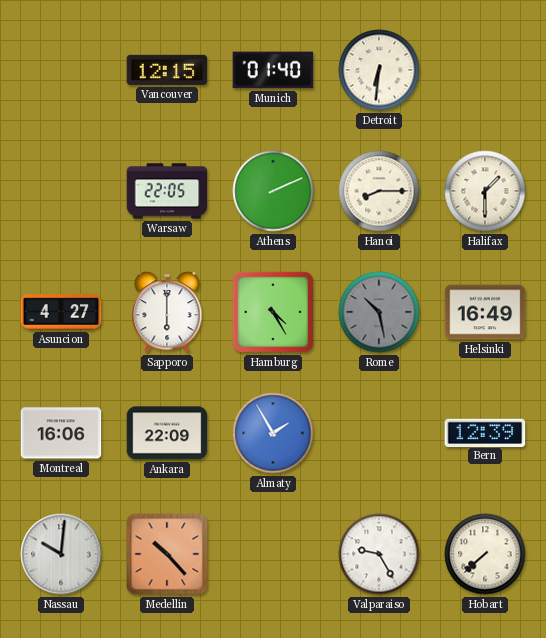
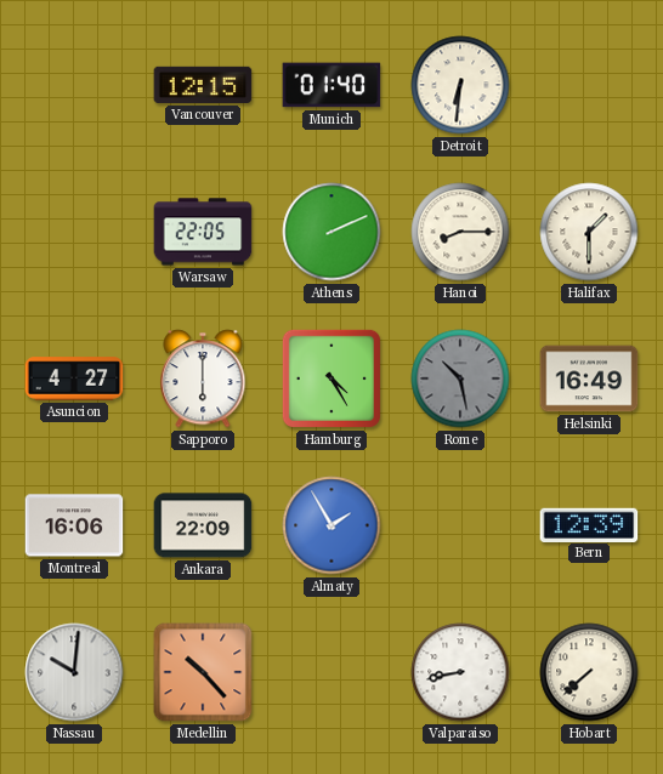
Valparaiso: 9:25 -> 8:43
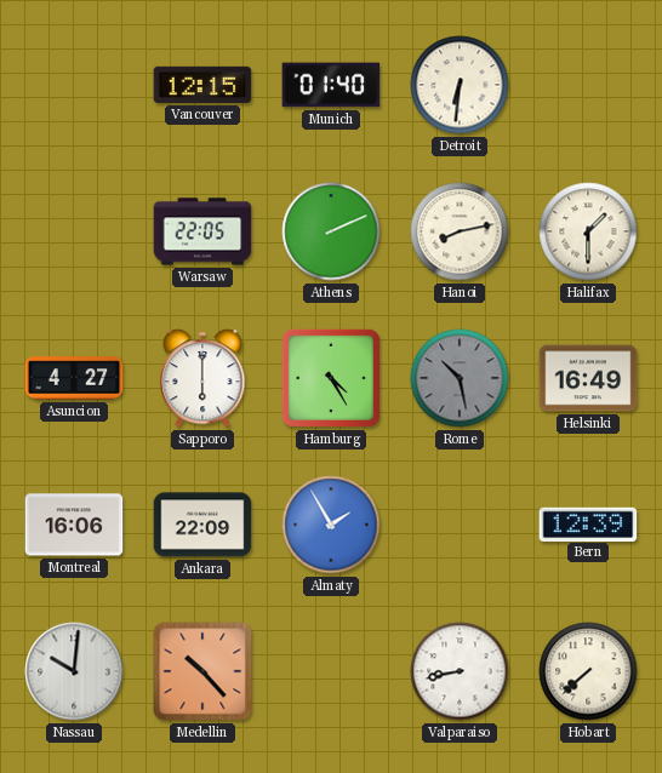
Hanoi: 8:15 -> 8:13
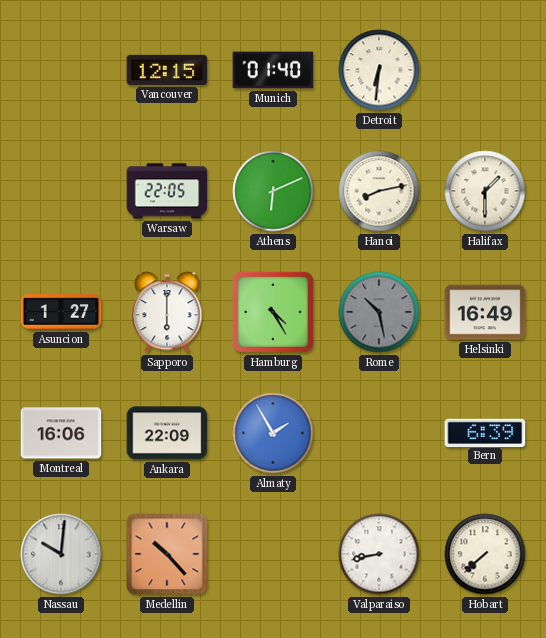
Athens: 2:11 -> 6:11
Asuncion: 4:27 -> 1:27
Bern: 12:39 -> 6:39
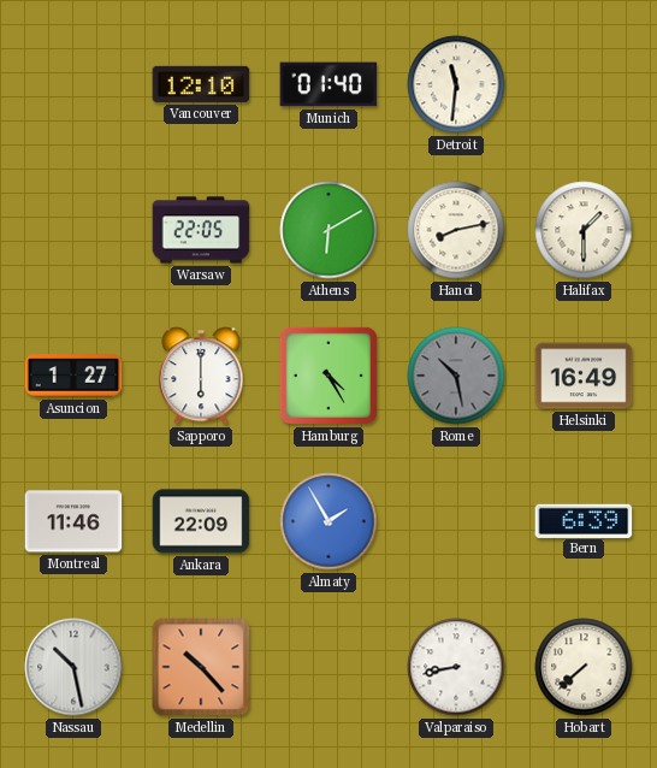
Vancouver: 12:15 -> 12:10
Detroit: 6:31 -> 11:31
Athens: 6:11 -> 6:10
Montreal: 16:06 -> 11:46
Nassau: 10:01 -> 10:28
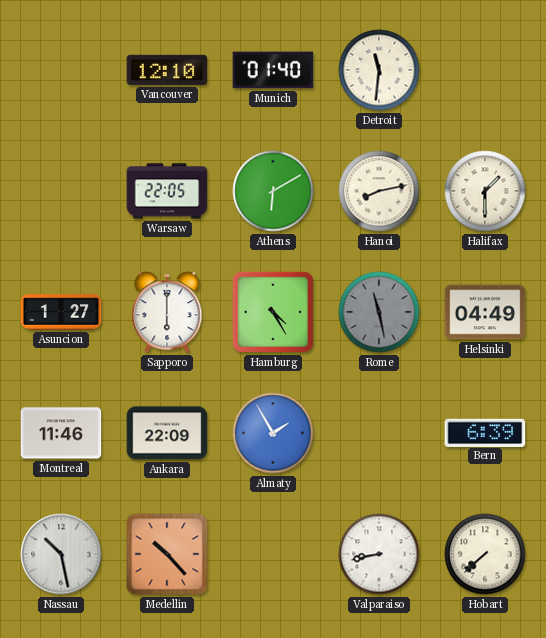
Rome: 10:28 -> 11:28
Helsinki: 16:49 -> 04:49
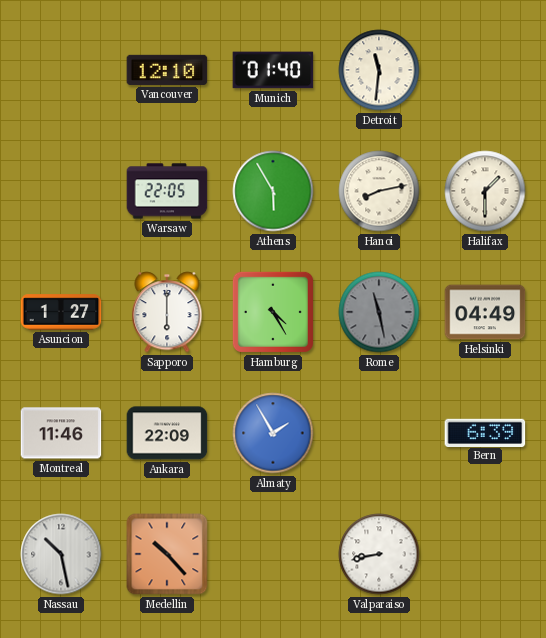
Athens: 6:10 -> 5:55
Hobart: 7:38 -> none
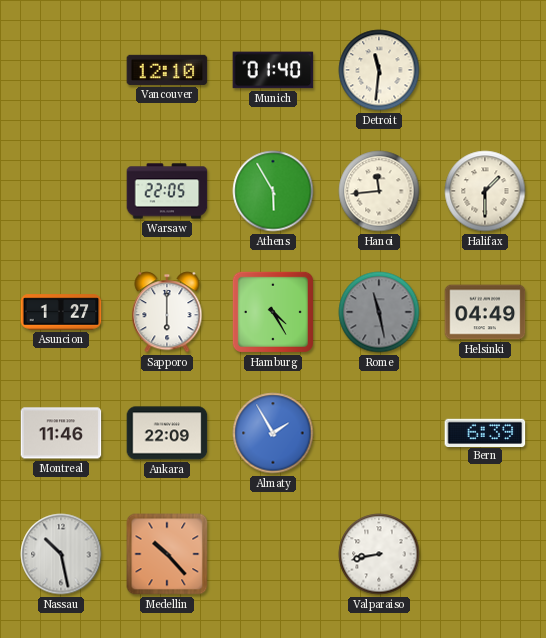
Hanoi: 8:13 -> 11:44
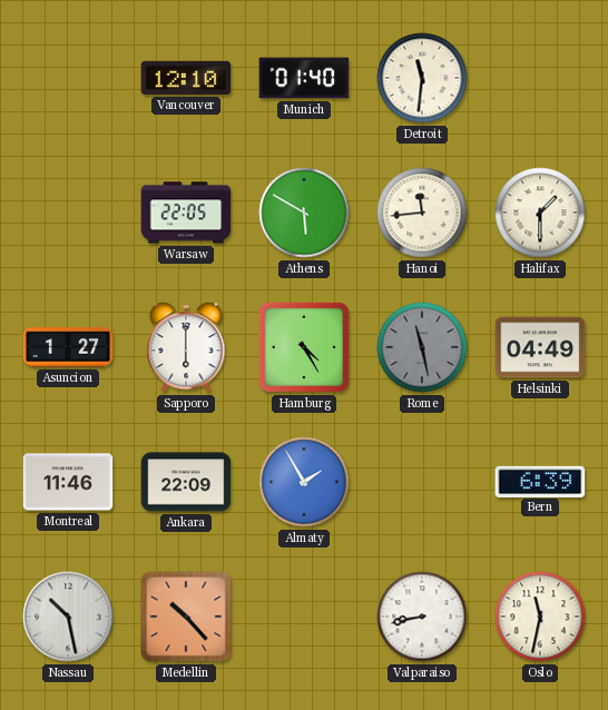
Athens: 5:55 -> 5:50
Oslo: none -> 11:32
